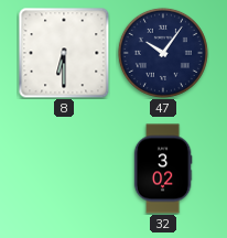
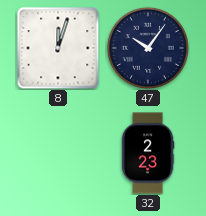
8: 6:30 -> 12:03
32: 3:02 -> 2:23
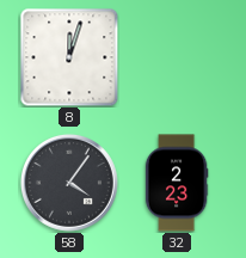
47: 10:06 -> none
58: none -> 4:06
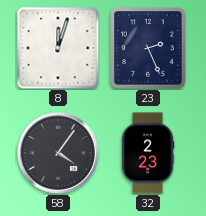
23: none -> 2:26
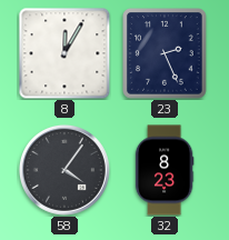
8: 12:03 -> 12:05
32: 2:23 -> 8:23
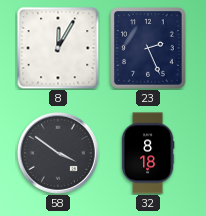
58: 4:06 -> 3:51
32: 8:23 -> 8:18
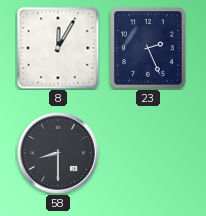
58: 3:51 -> 8:30
32: 8:18 -> none
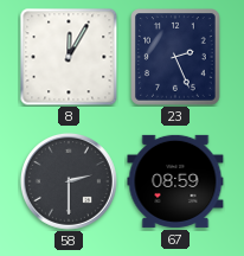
58: 8:30 -> 2:30
67: none -> 08:59
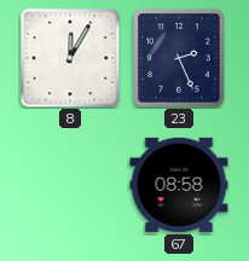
58: 2:30 -> none
67: 08:59 -> 08:58
